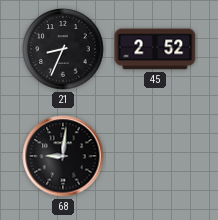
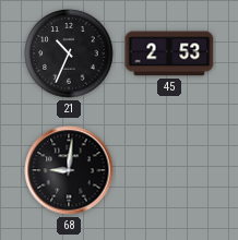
21: 8:34 -> 10:34
45: 2:52 -> 2:53
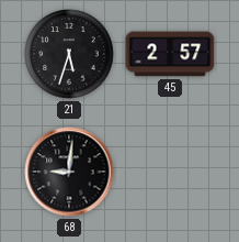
21: 10:34 -> 5:33
45: 2:53 -> 2:57
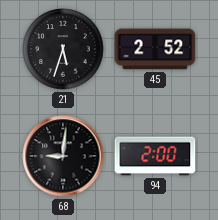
45: 2:57 -> 2:52
94: none -> 2:00
